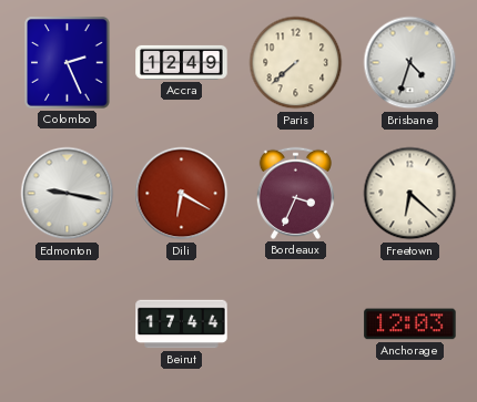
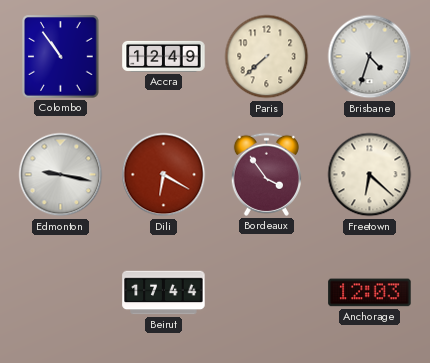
Colombo: 2:26 -> 10:54
Bordeaux: 3:34 -> 3:54
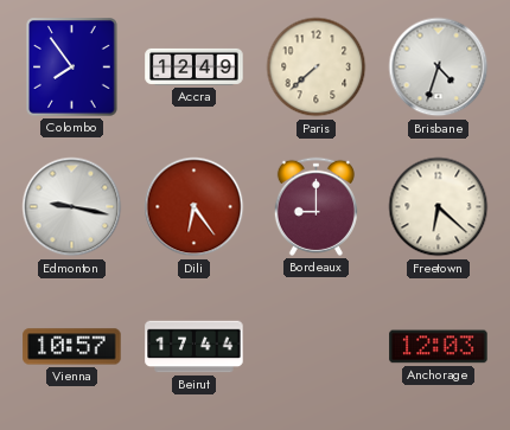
Colombo: 10:54 -> 7:54
Dili: 6:20 -> 6:24
Bordeaux: 3:54 -> 9:00
Vienna: none -> 10:57
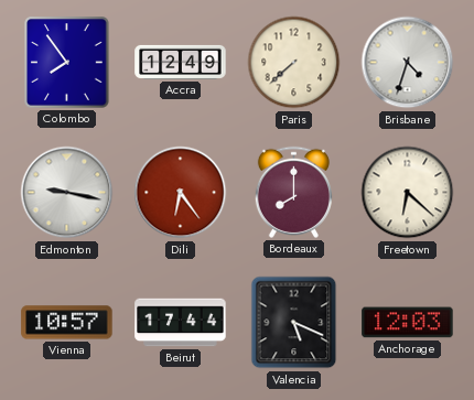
Bordeaux: 9:00 -> 8:00
Valencia: none -> 5:19
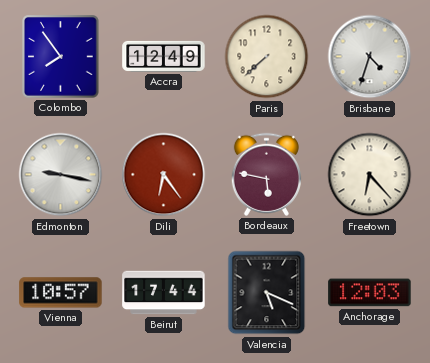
Bordeaux: 8:00 -> 5:47
Freetown: 6:22 -> 6:23
